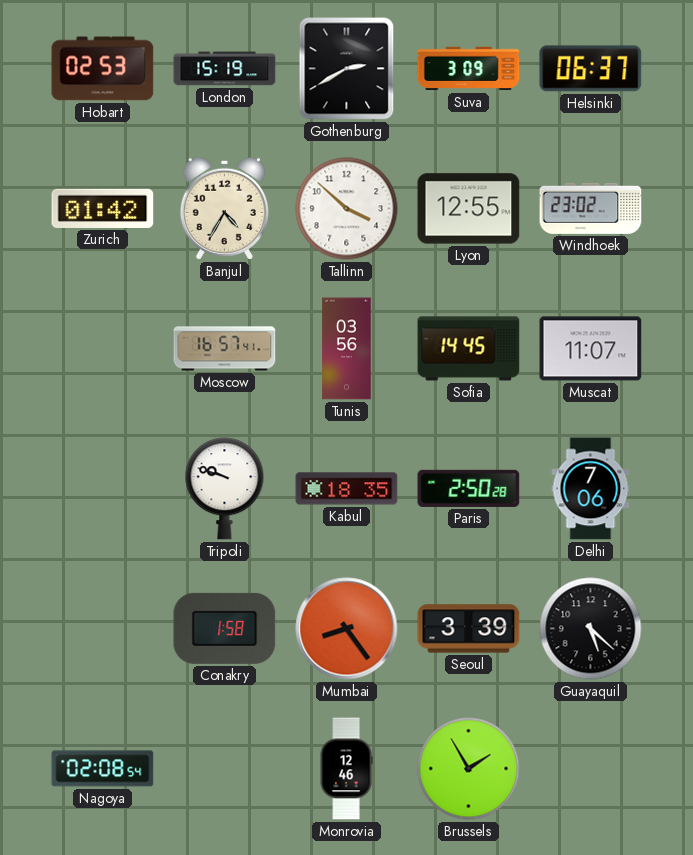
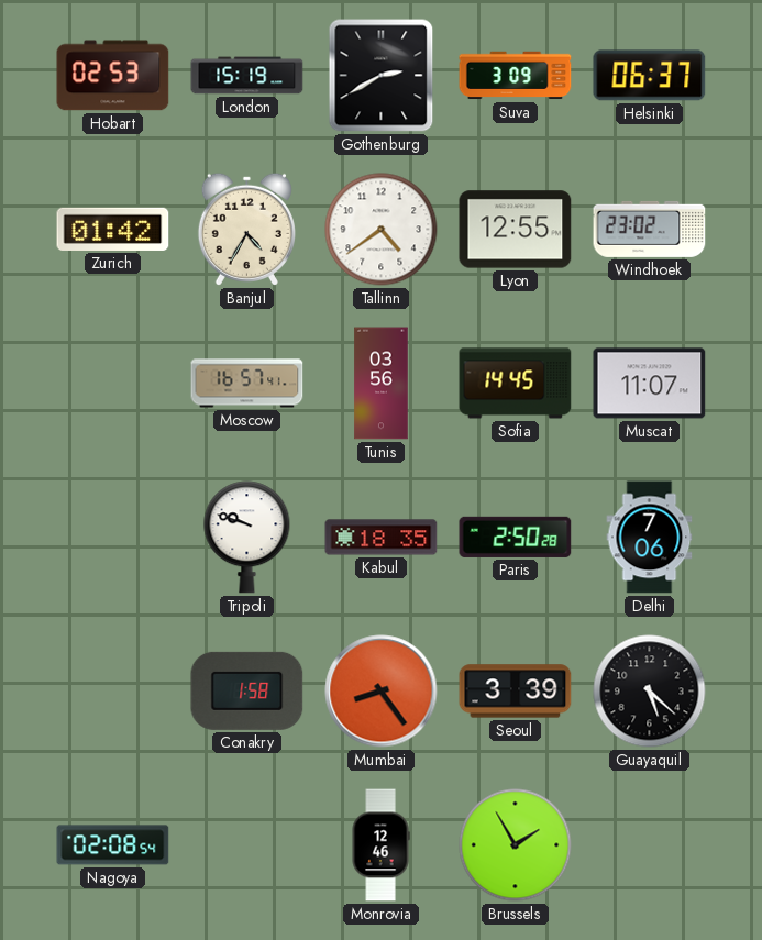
Tallinn: 3:52 -> 4:39
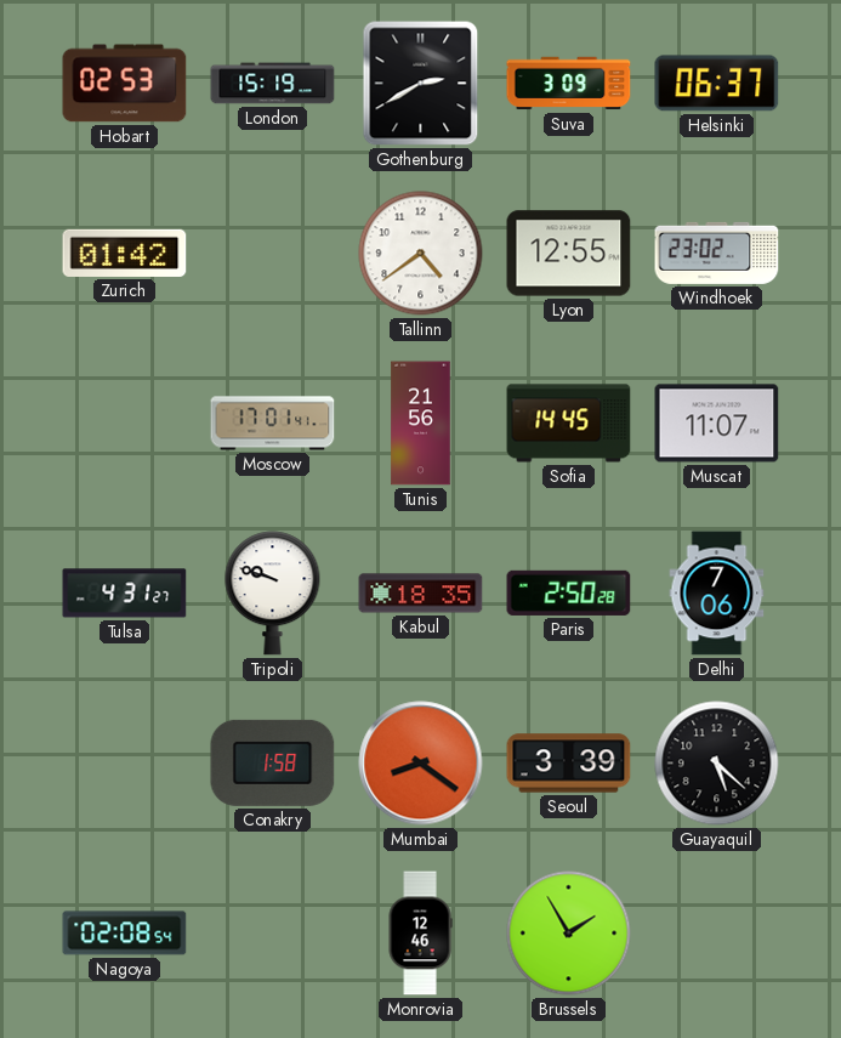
Banjul: 4:35 -> none
Moscow: 16:57 -> 17:01
Tunis: 03:56 -> 21:56
Tulsa: none -> 4:31
Mumbai: 8:24 -> 8:21
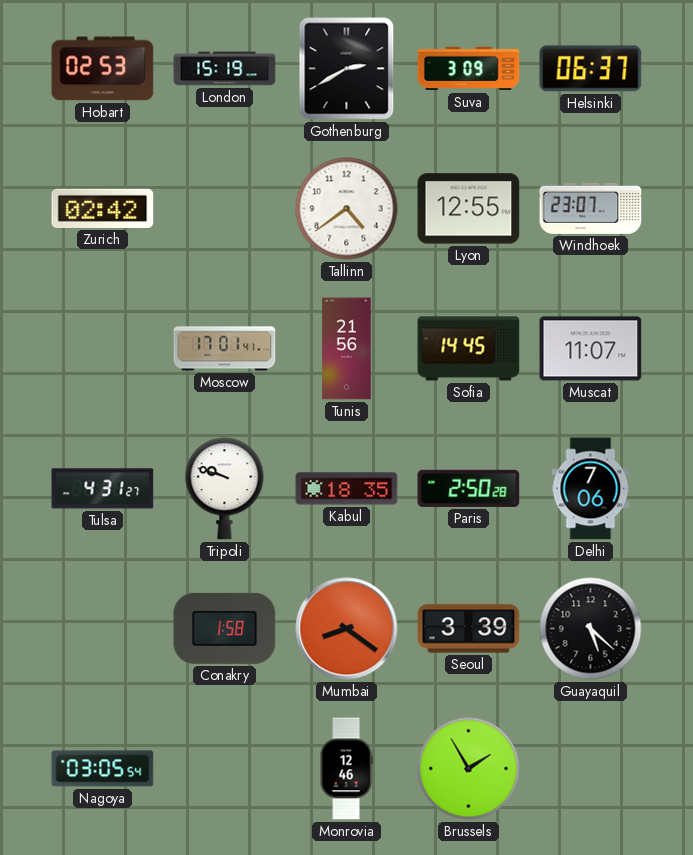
Zurich: 01:42 -> 02:42
Windhoek: 23:02 -> 23:07
Nagoya: 02:08 -> 03:05
